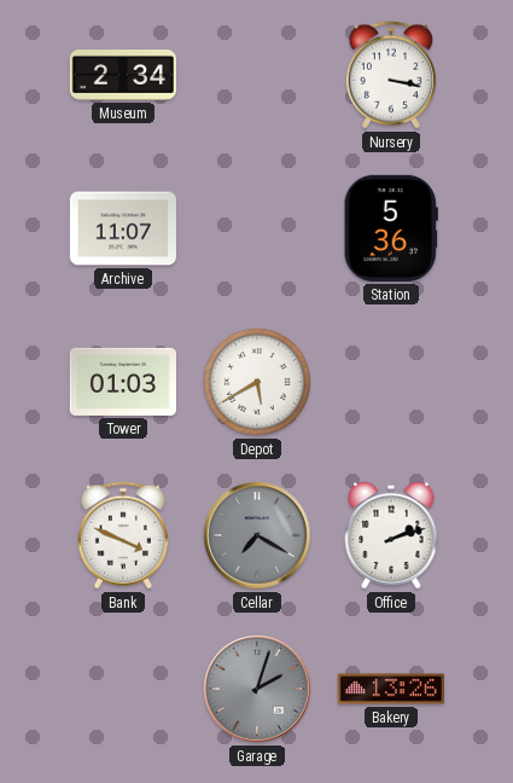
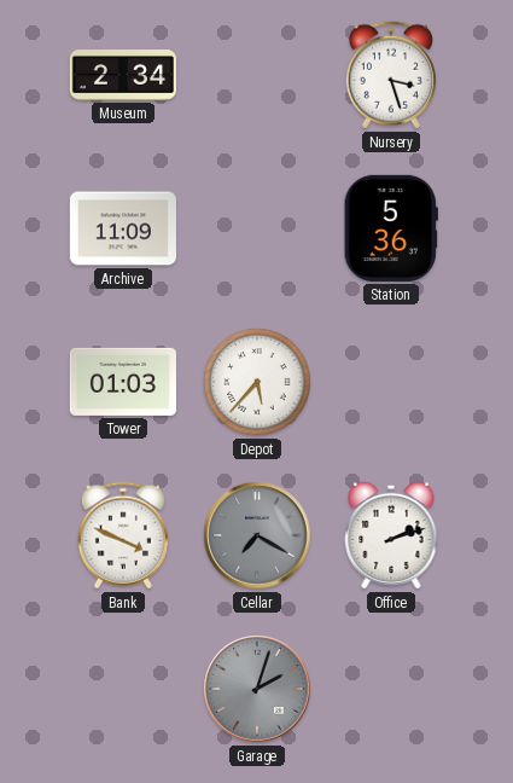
Nursery: 3:17 -> 3:27
Archive: 11:07 -> 11:09
Depot: 5:40 -> 5:37
Bakery: 13:26 -> none
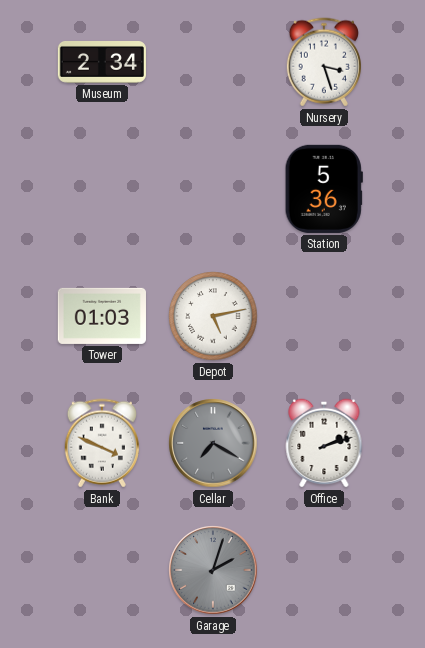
Archive: 11:09 -> none
Depot: 5:37 -> 5:13
